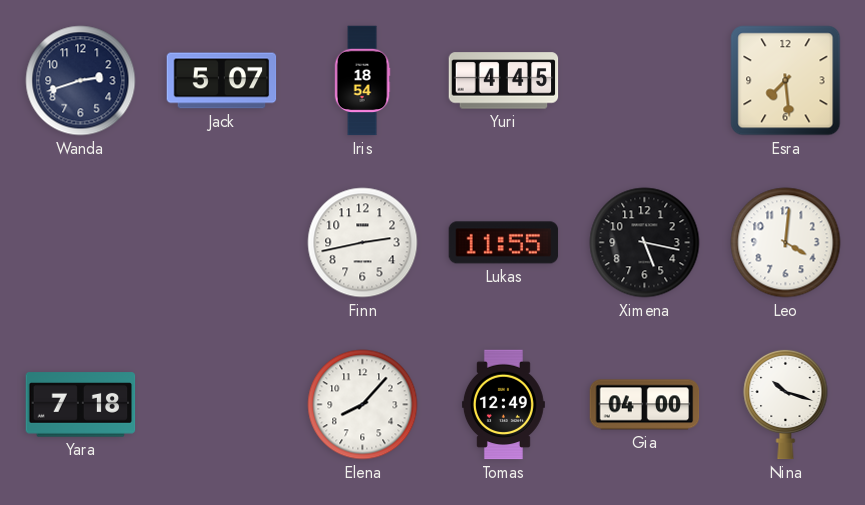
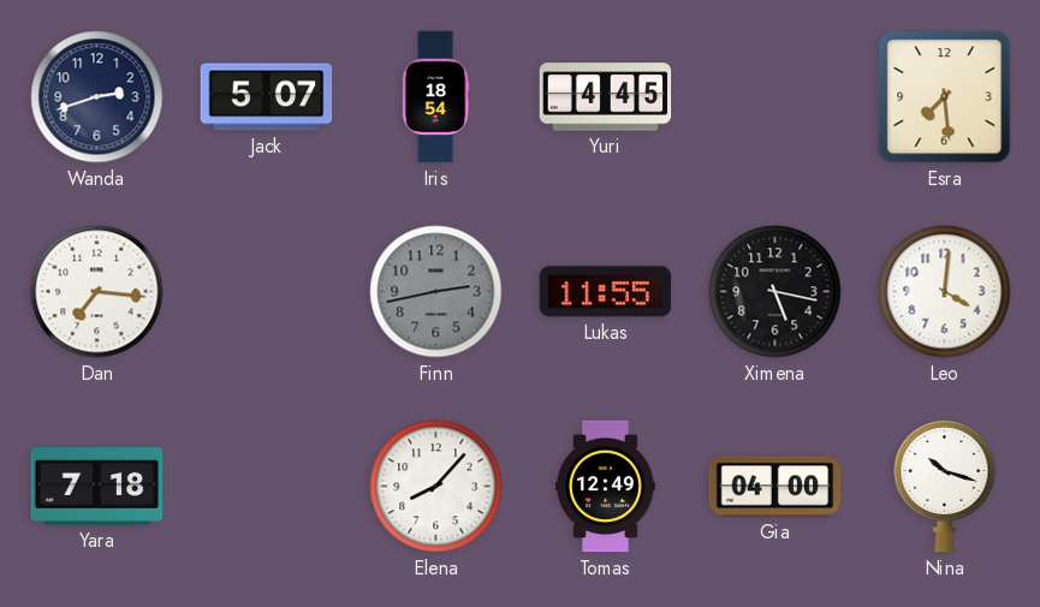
Dan: none -> 7:16
Finn dial: white -> grey
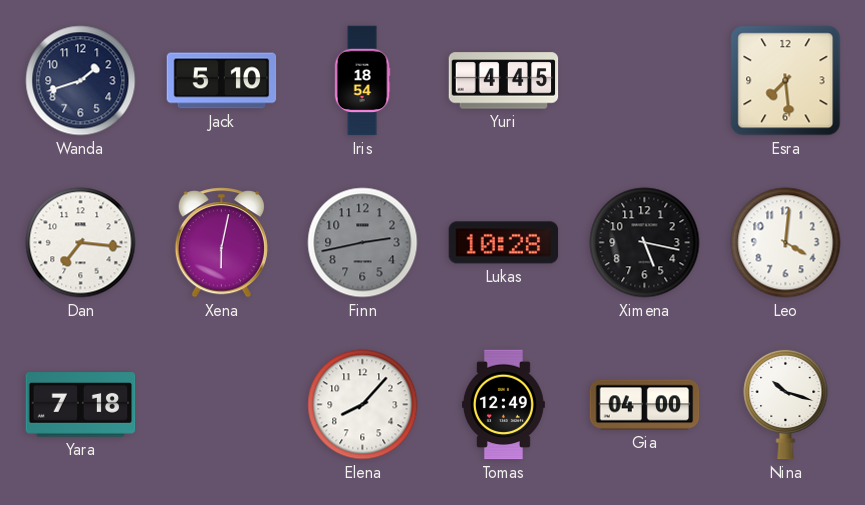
Wanda: 2:42 -> 1:42
Jack: 5:07 -> 5:10
Xena: none -> 6:02
Lukas: 11:55 -> 10:28
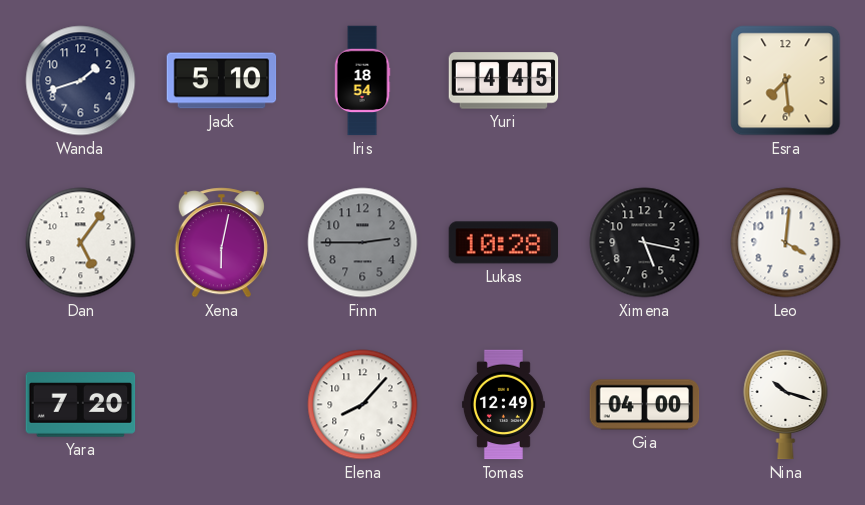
Dan: 7:16 -> 5:06
Finn: 2:43 -> 2:45
Yara: 7:18 -> 7:20
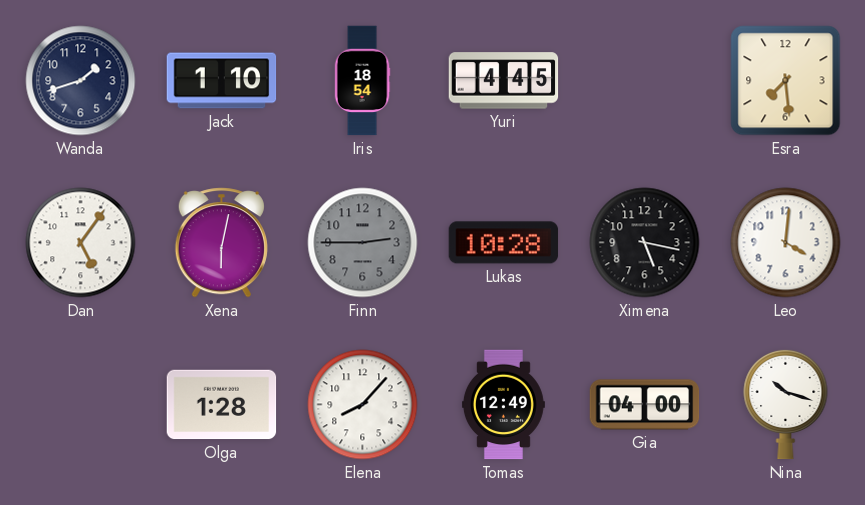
Jack: 5:10 -> 1:10
Yara: 7:20 -> none
Olga: none -> 1:28
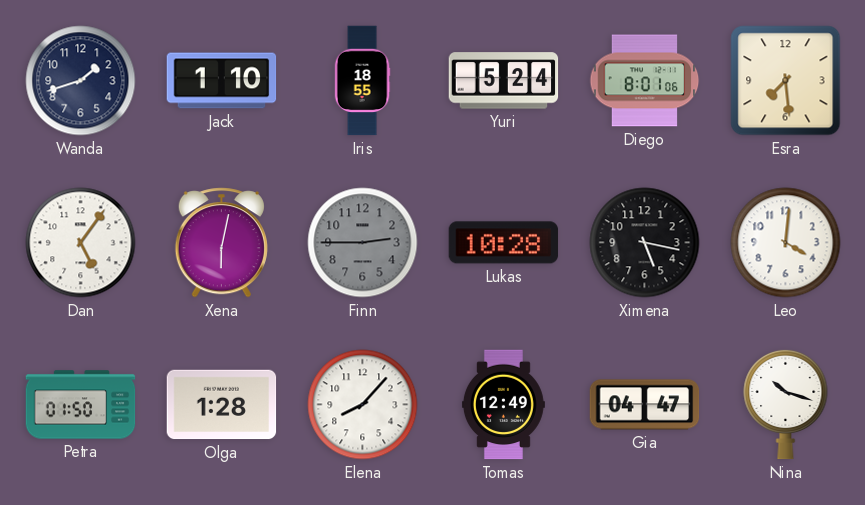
Iris: 18:54 -> 18:55
Yuri: 4:45 -> 5:24
Diego: none -> 8:01
Petra: none -> 01:50
Gia: 04:00 -> 04:47
